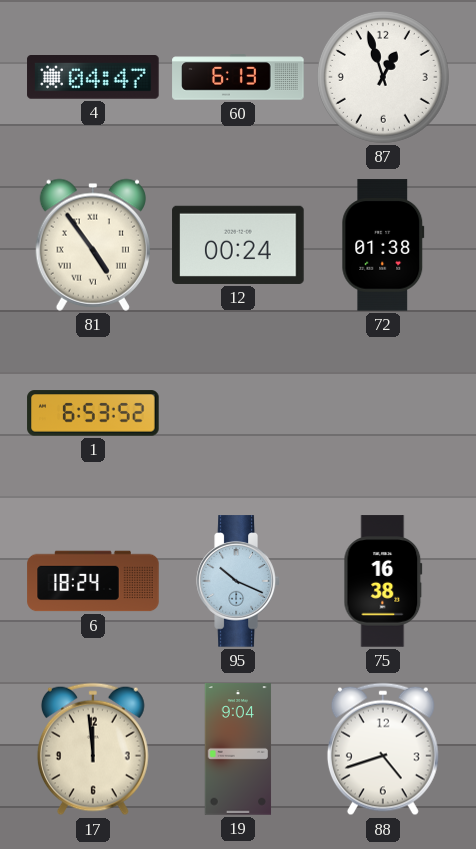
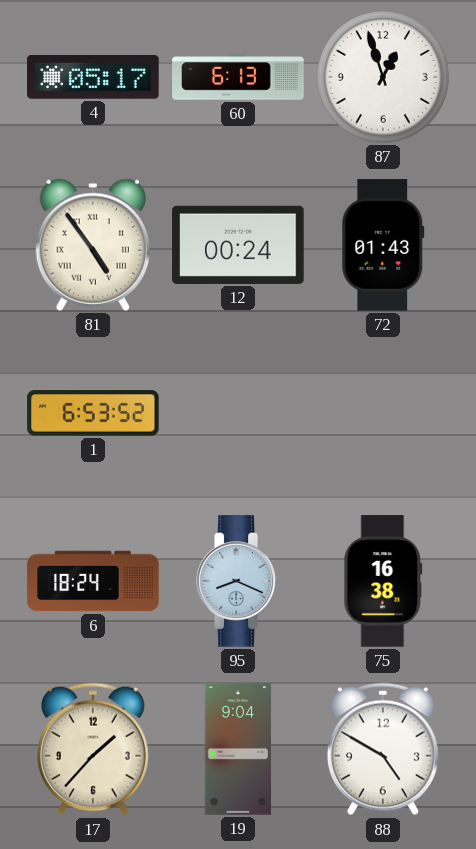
4: 04:47 -> 05:17
72: 01:38 -> 01:43
95: 10:19 -> 8:19
17: 11:59 -> 1:37
88: 4:42 -> 4:50
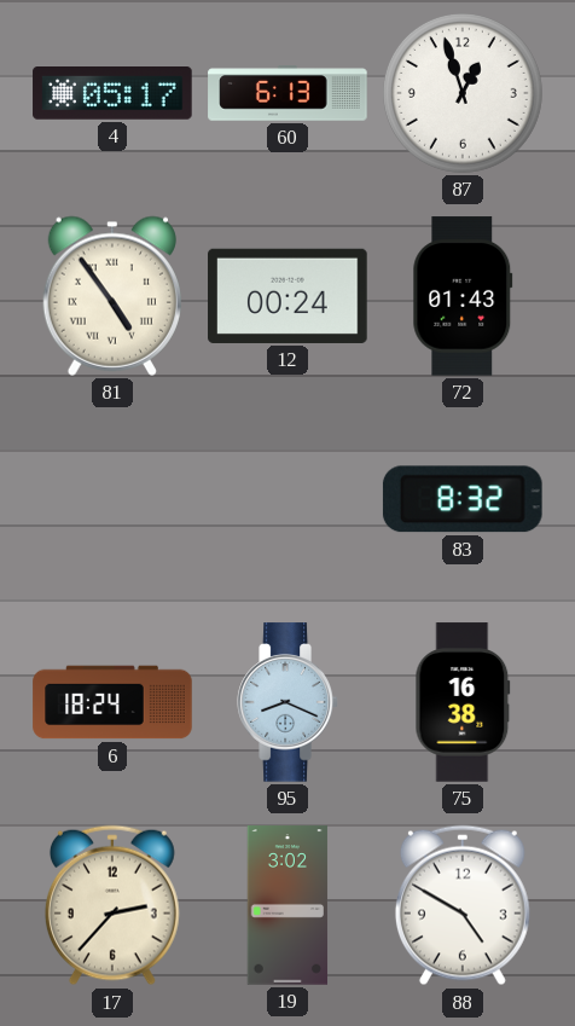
1: 6:53 -> none
83: none -> 8:32
17: 1:37 -> 2:37
19: 9:04 -> 3:02
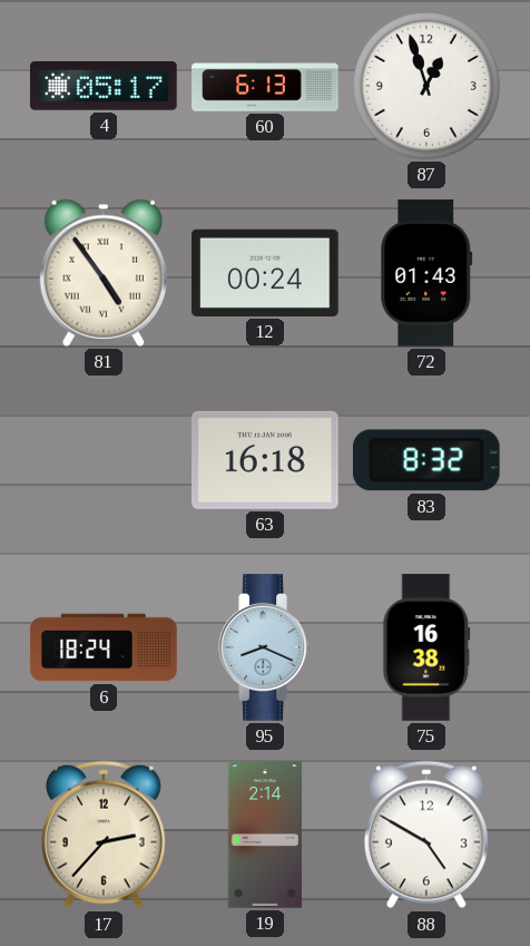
63: none -> 16:18
19: 3:02 -> 2:14
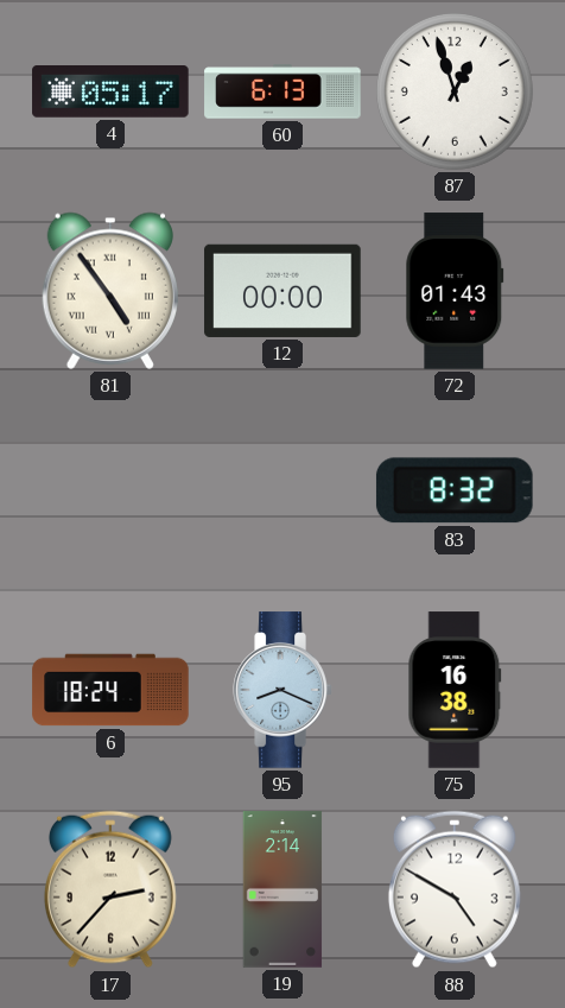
12: 00:24 -> 00:00
63: 16:18 -> none
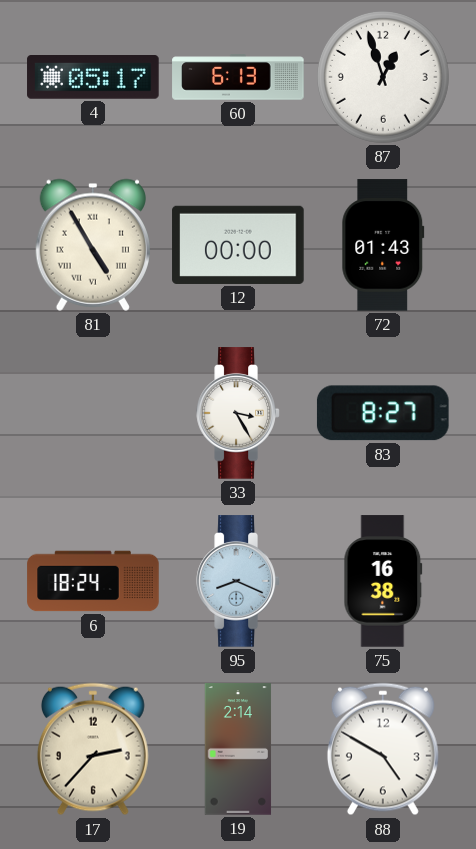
81: 4:54 -> 4:55
33: none -> 3:25
83: 8:32 -> 8:27
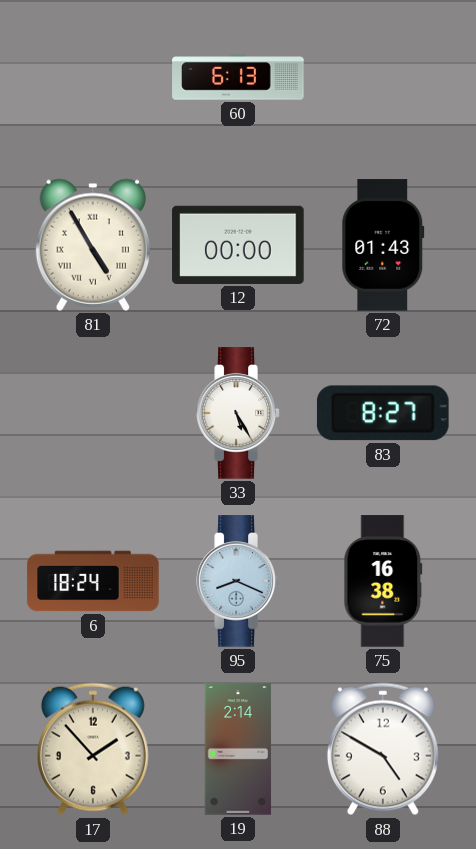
4: 05:17 -> none
87: 12:57 -> none
33: 3:25 -> 5:25
17: 2:37 -> 1:53
